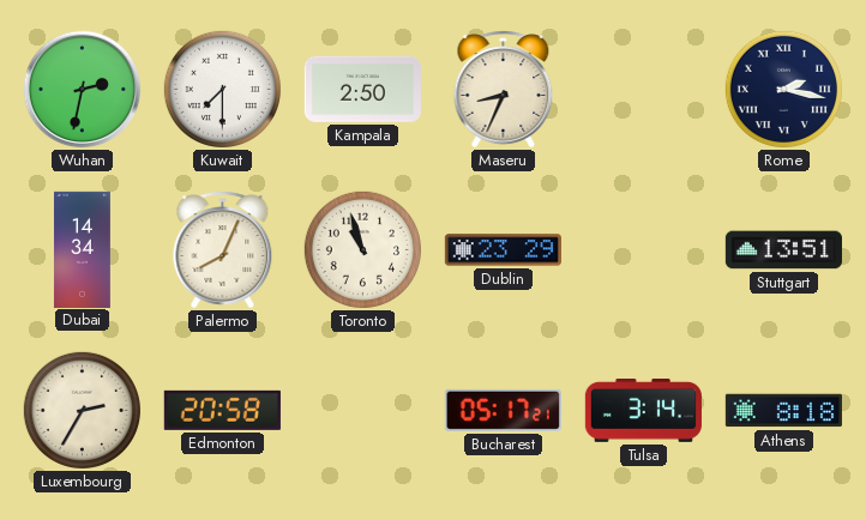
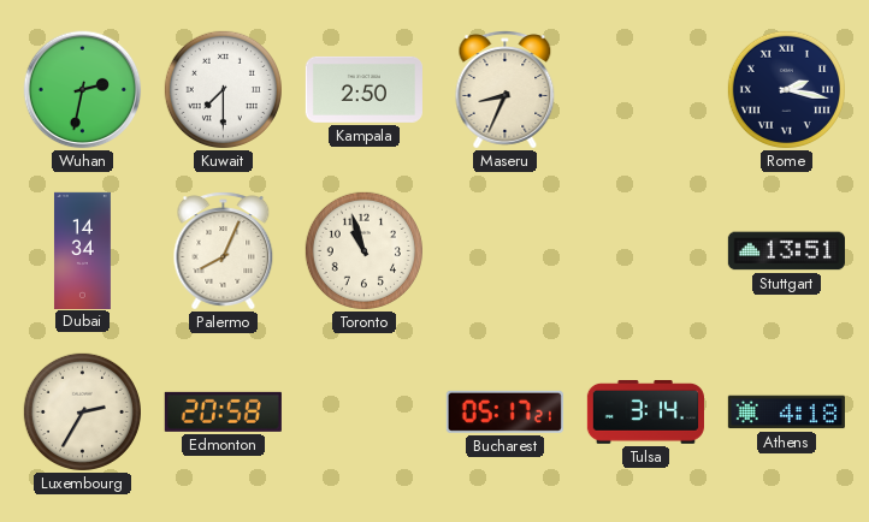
Dublin: 23:29 -> none
Athens: 8:18 -> 4:18
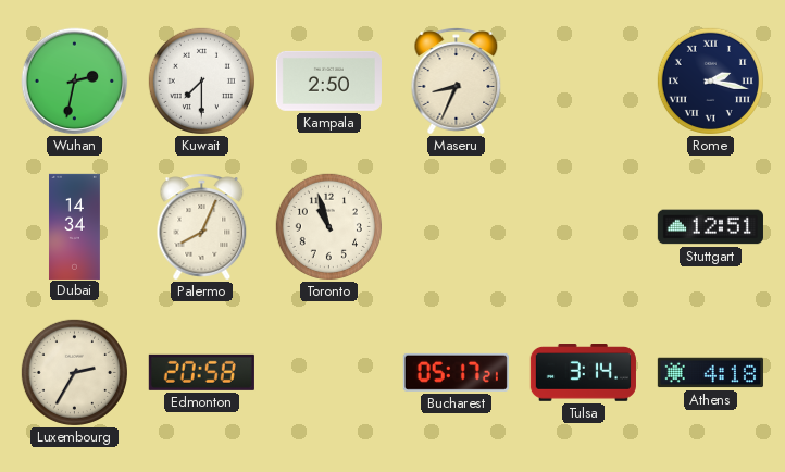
Stuttgart: 13:51 -> 12:51
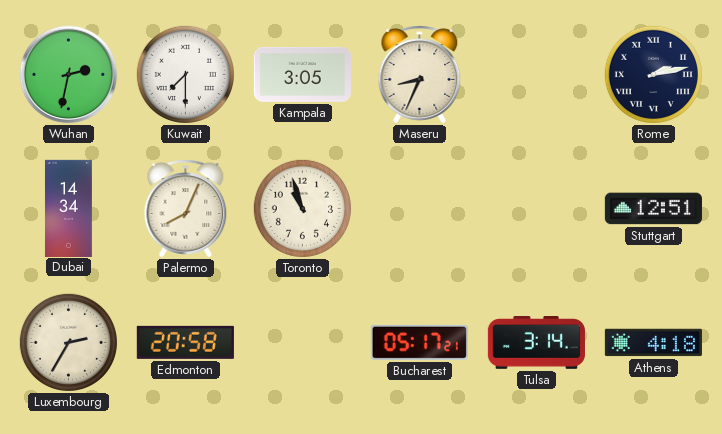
Kampala: 2:50 -> 3:05
Rome: 2:17 -> 2:13
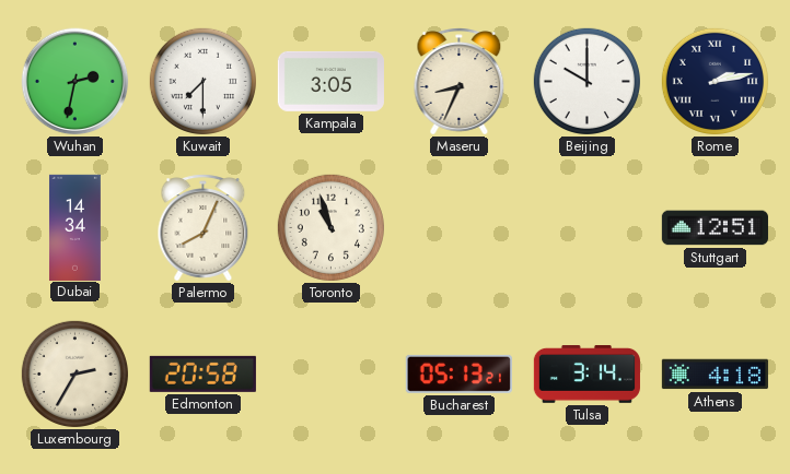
Beijing: none -> 10:00
Bucharest: 05:17 -> 05:13
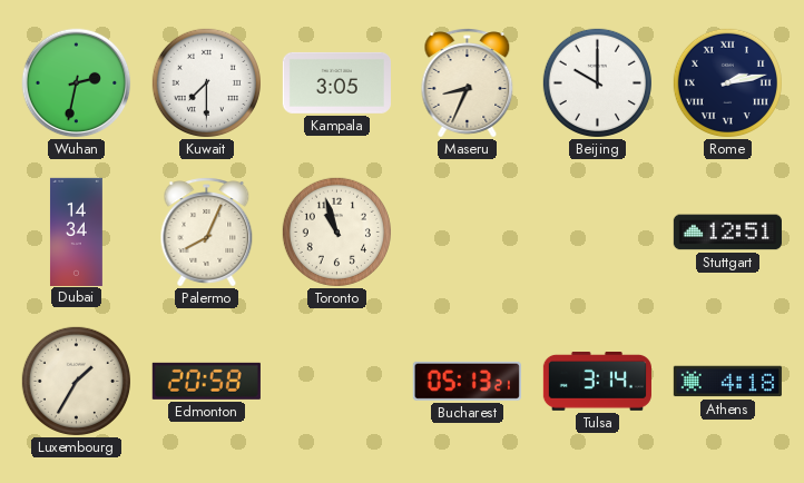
Luxembourg: 2:35 -> 1:35
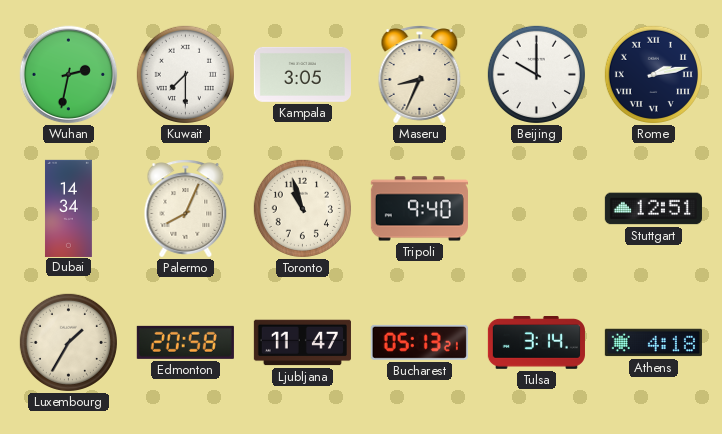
Tripoli: none -> 9:40
Ljubljana: none -> 11:47
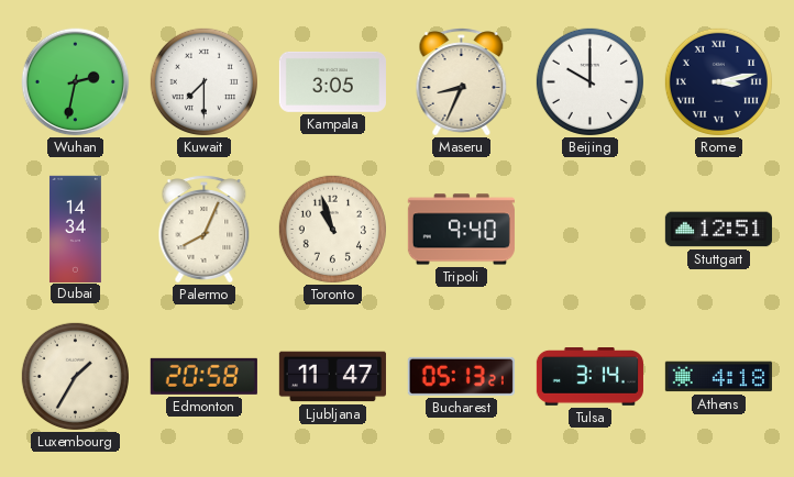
Rome: 2:13 -> 3:13
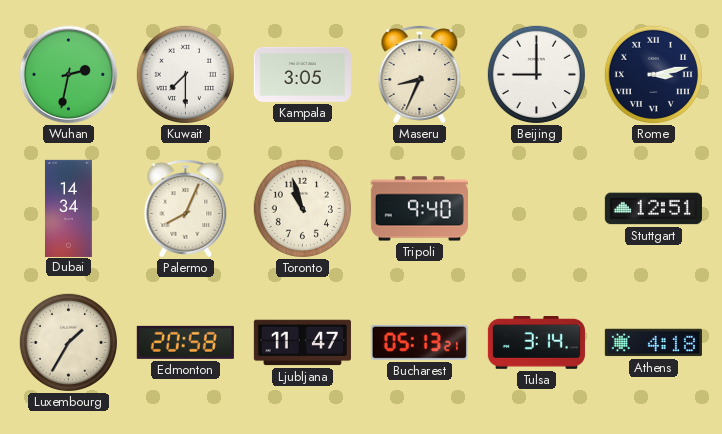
Beijing: 10:00 -> 9:00
